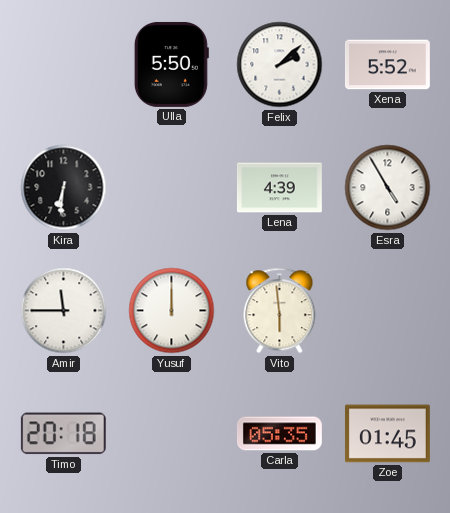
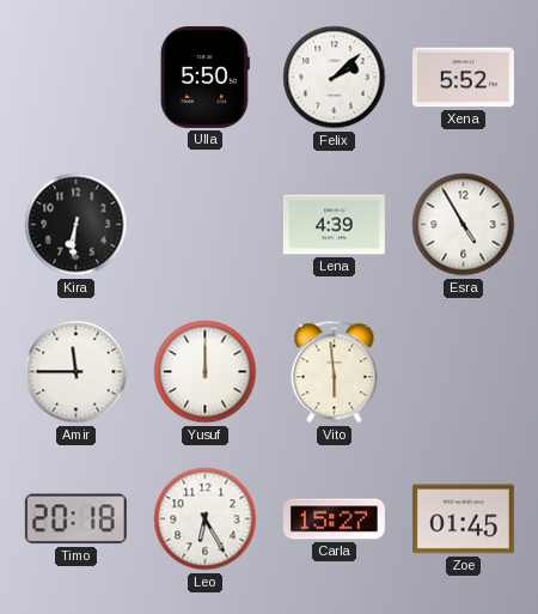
Leo: none -> 6:25
Carla: 05:35 -> 15:27
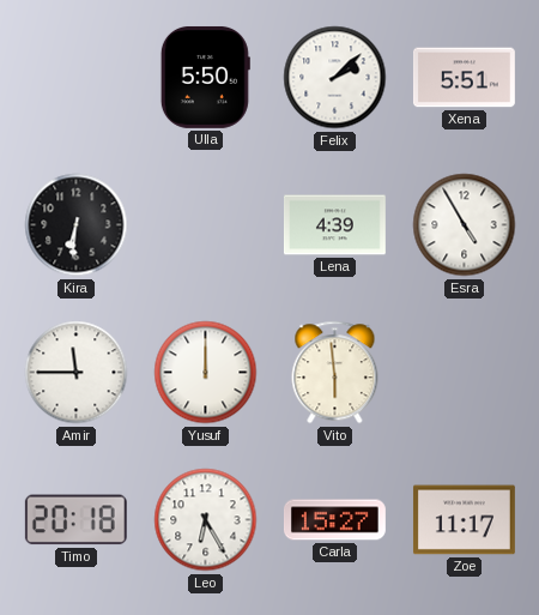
Xena: 5:52 -> 5:51
Zoe: 01:45 -> 11:17
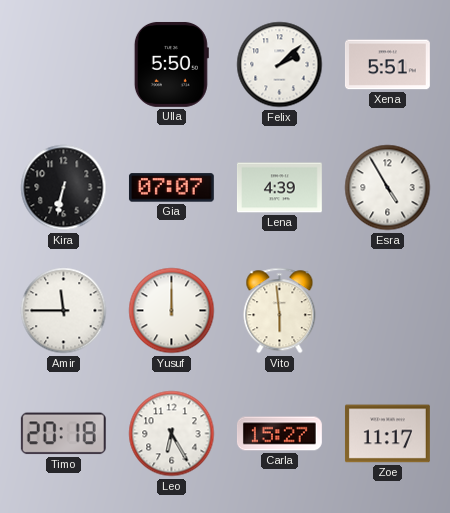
Kira: 6:31 -> 6:32
Gia: none -> 07:07
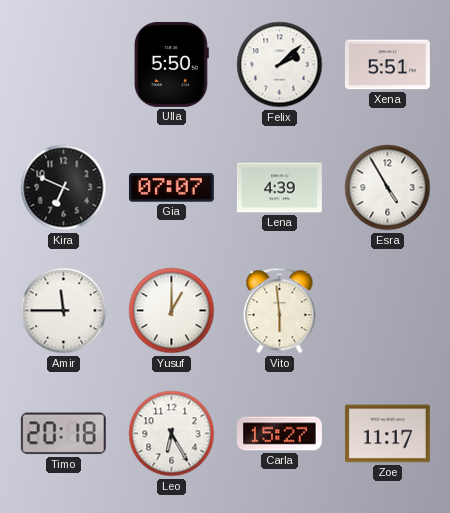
Kira: 6:32 -> 6:49
Yusuf: 12:00 -> 1:00
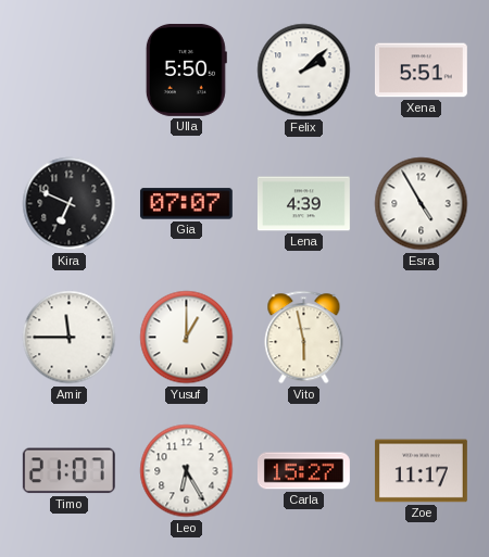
Vito: 5:59 -> 5:58
Timo: 20:18 -> 21:07
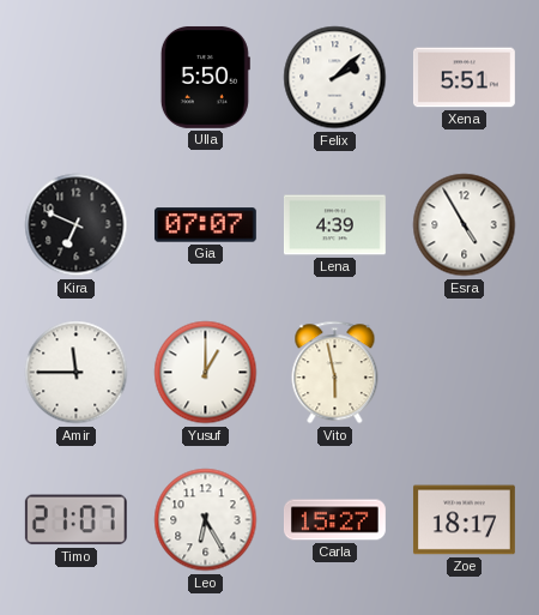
Zoe: 11:17 -> 18:17
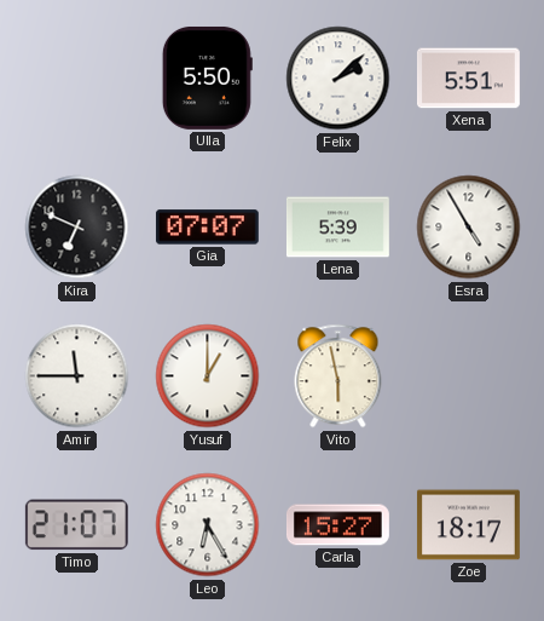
Lena: 4:39 -> 5:39
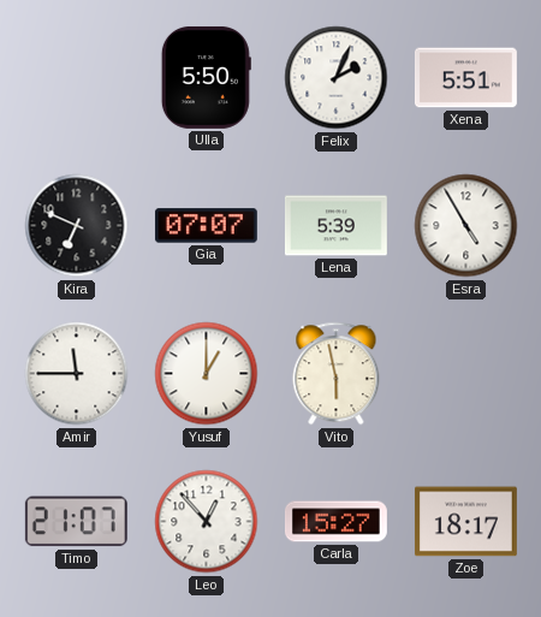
Felix: 2:08 -> 2:04
Leo: 6:25 -> 12:53
